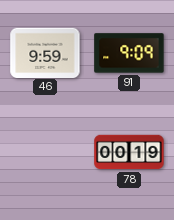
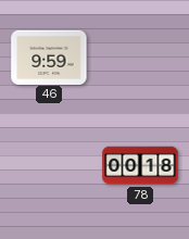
91: 9:09 -> none
78: 00:19 -> 00:18
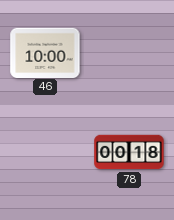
46: 9:59 -> 10:00
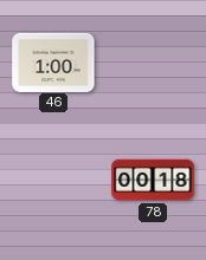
46: 10:00 -> 1:00
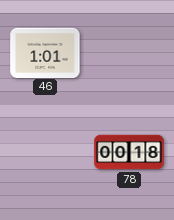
46: 1:00 -> 1:01
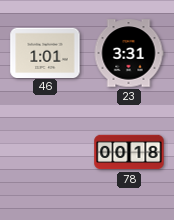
23: none -> 3:31
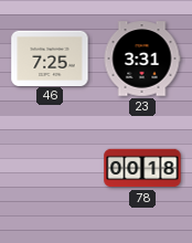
46: 1:01 -> 7:25
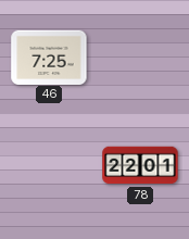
23: 3:31 -> none
78: 00:18 -> 22:01
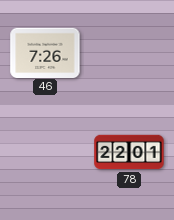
46: 7:25 -> 7:26
